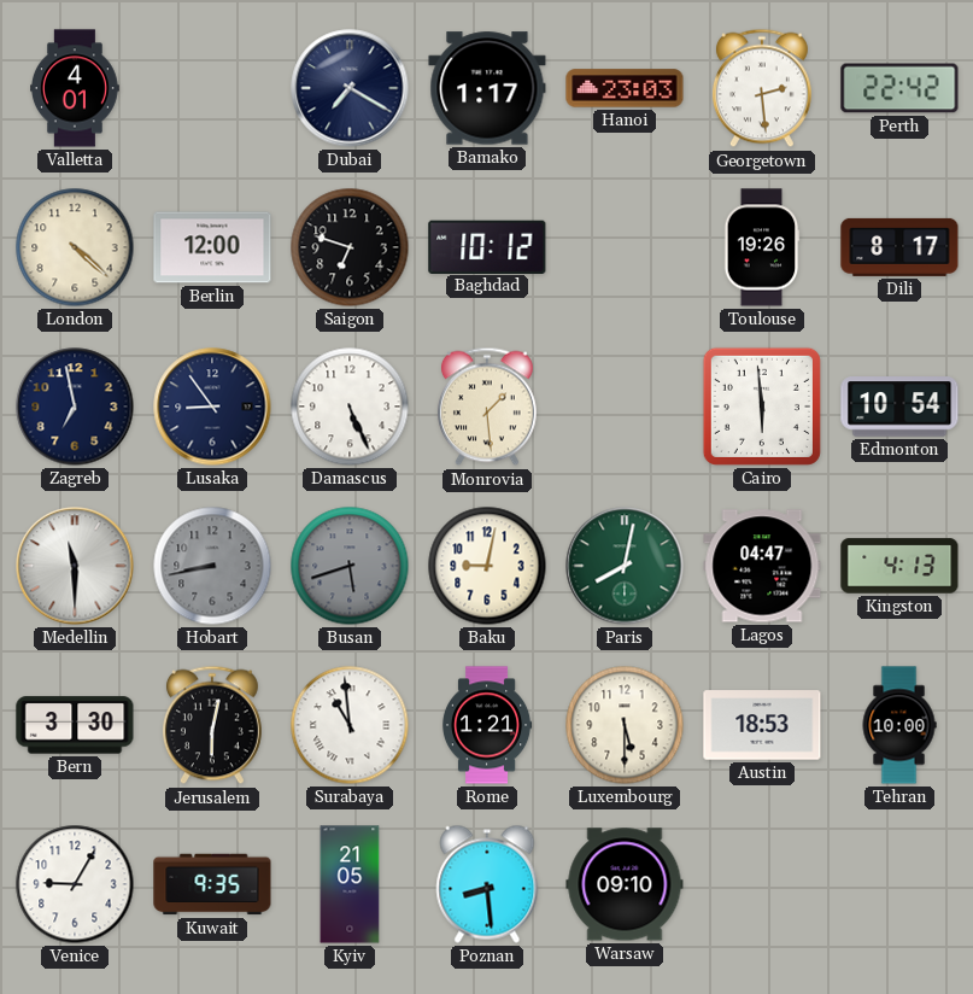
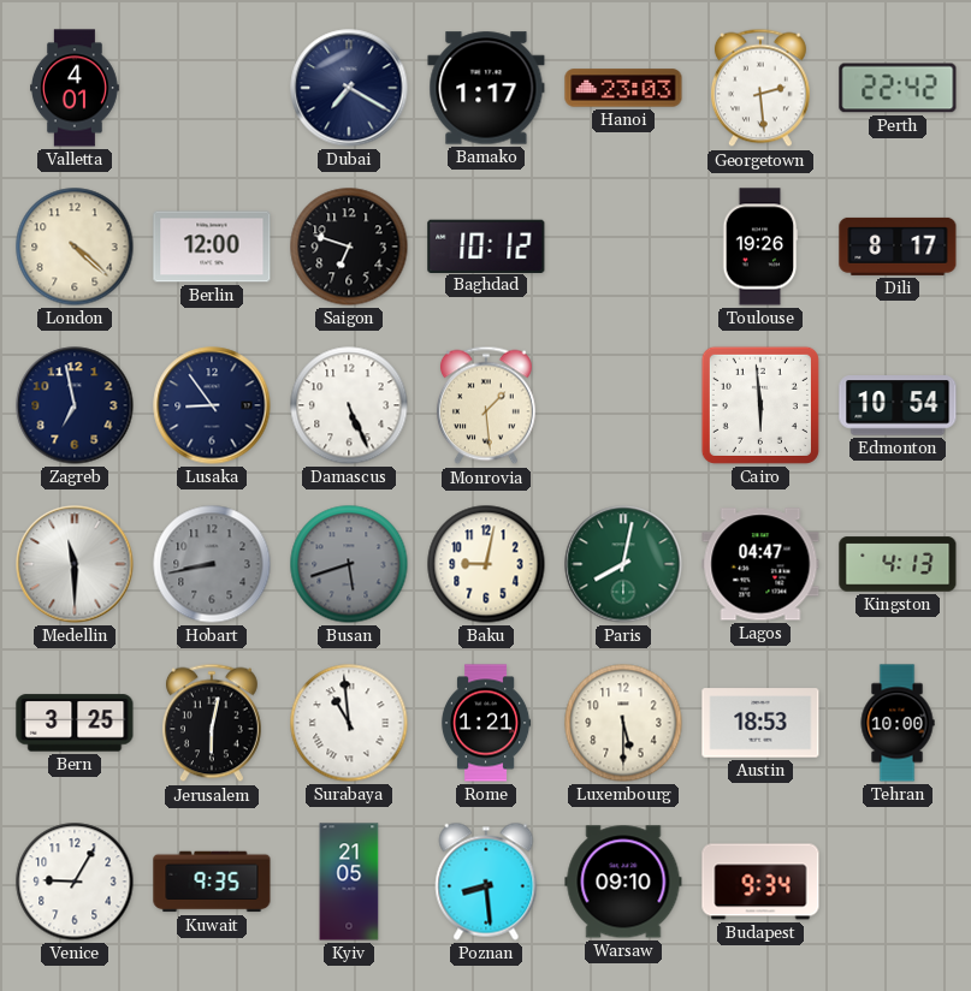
Bern: 3:30 -> 3:25
Budapest: none -> 9:34
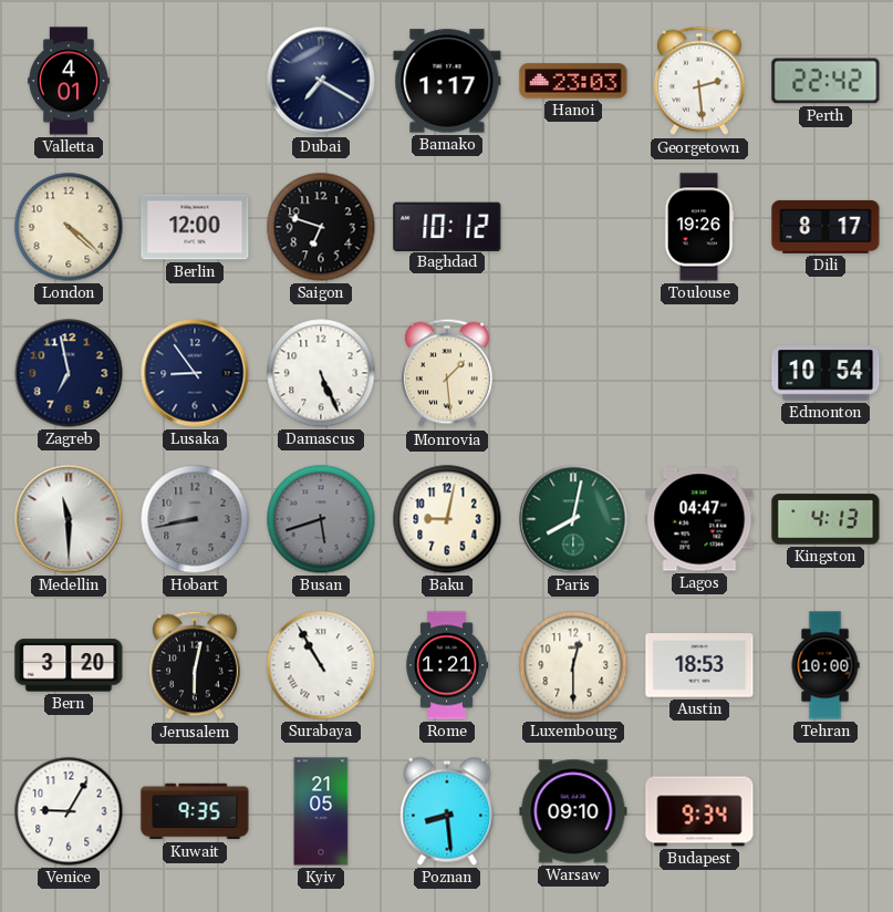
Cairo: 5:59 -> none
Bern: 3:25 -> 3:20
Surabaya: 10:59 -> 10:55
Luxembourg: 5:30 -> 12:30
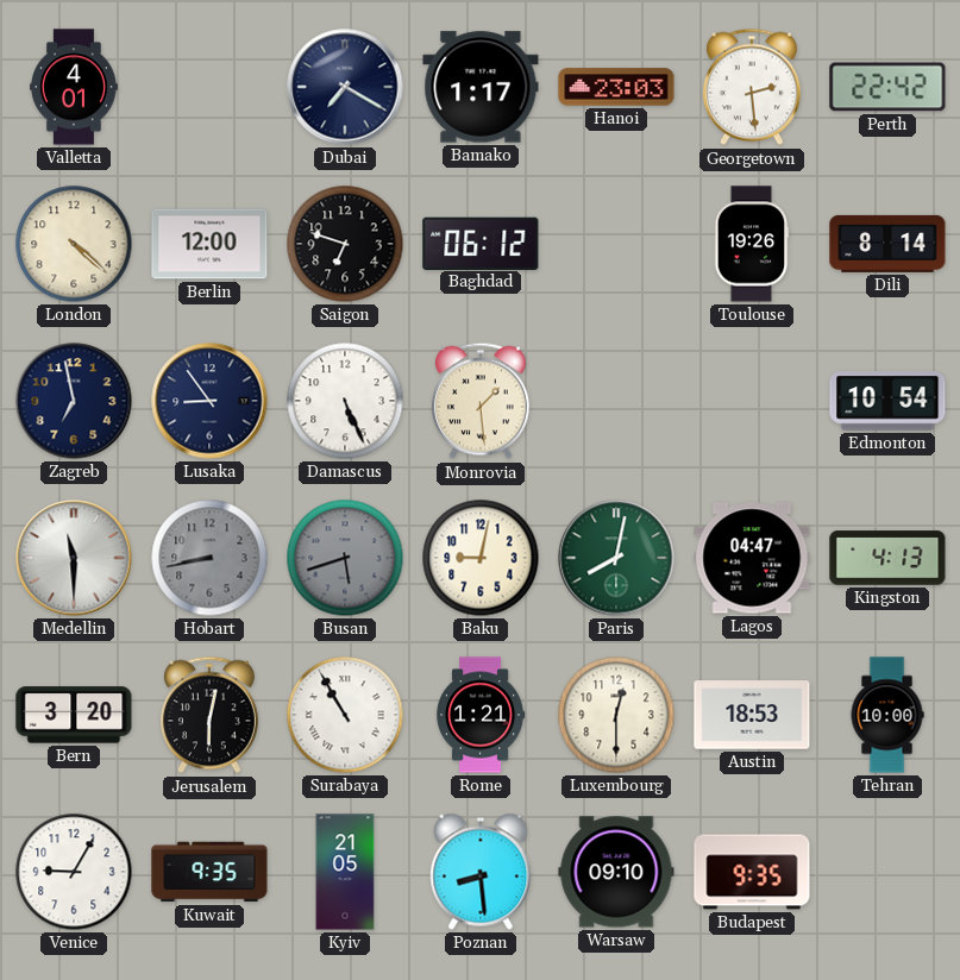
Baghdad: 10:12 -> 06:12
Dili: 8:17 -> 8:14
Budapest: 9:34 -> 9:35
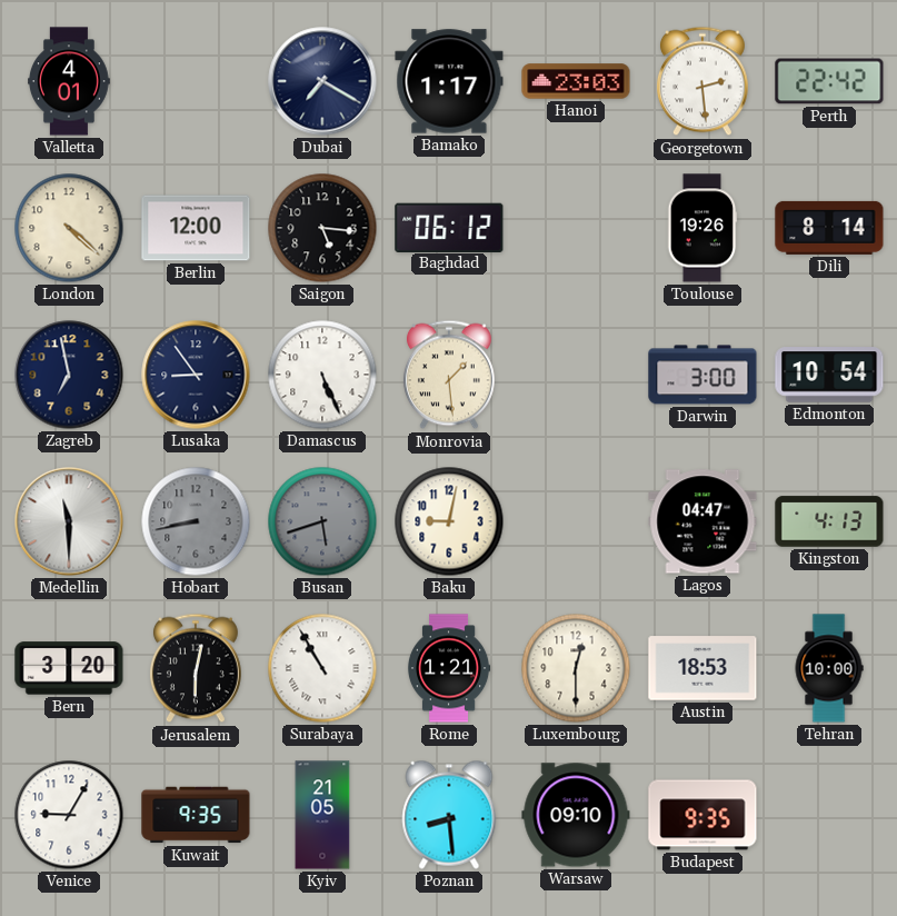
Saigon: 6:48 -> 5:16
Darwin: none -> 3:00
Paris: 8:02 -> none
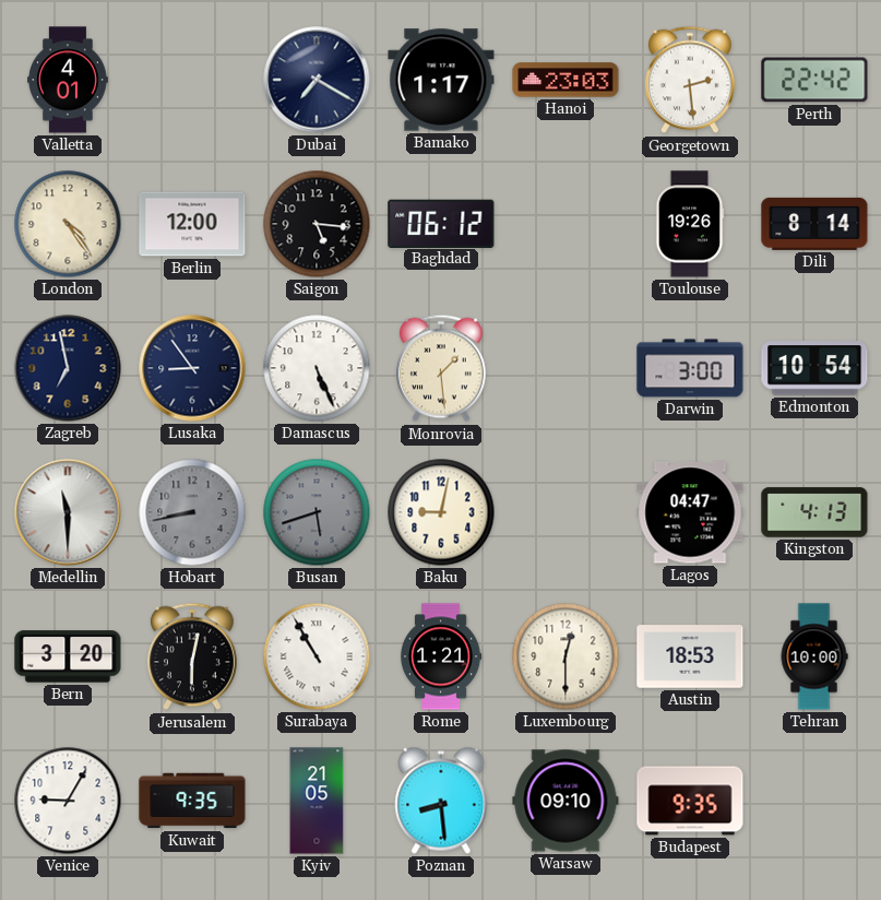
London: 4:22 -> 4:24
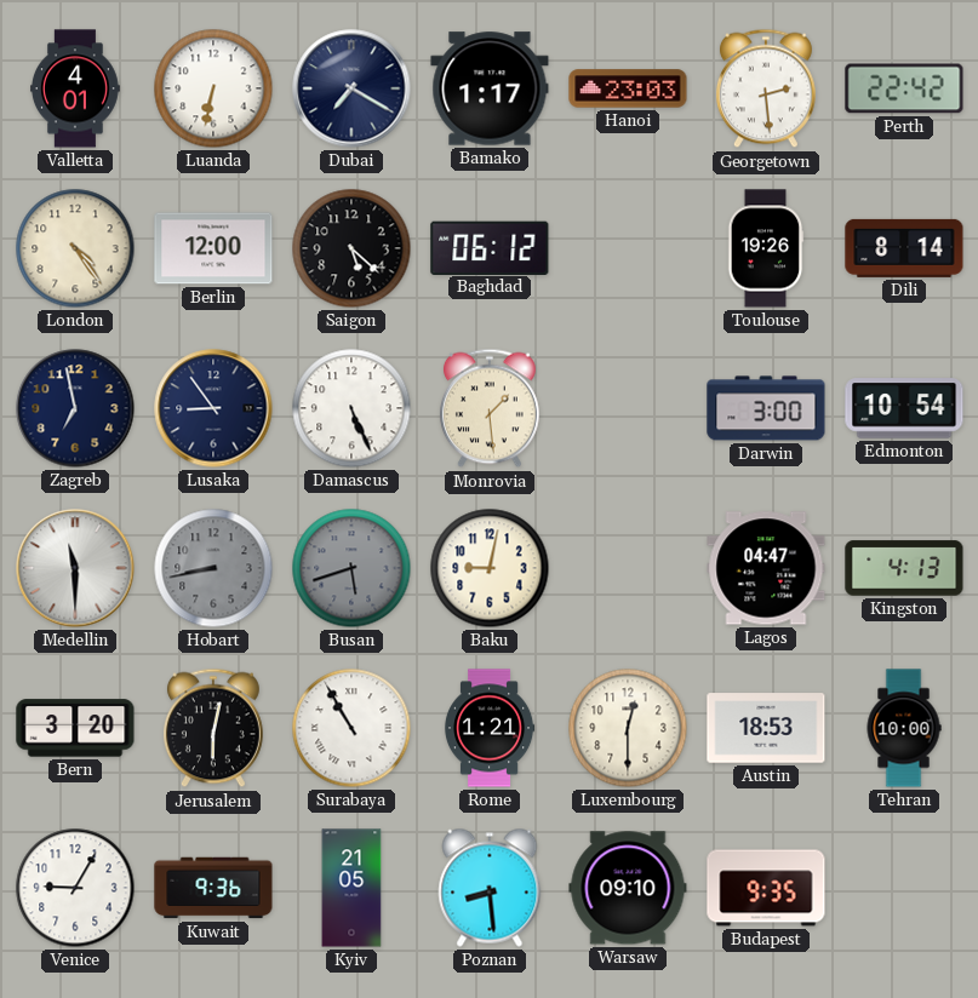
Luanda: none -> 6:32
Saigon: 5:16 -> 5:22
Kuwait: 9:35 -> 9:36
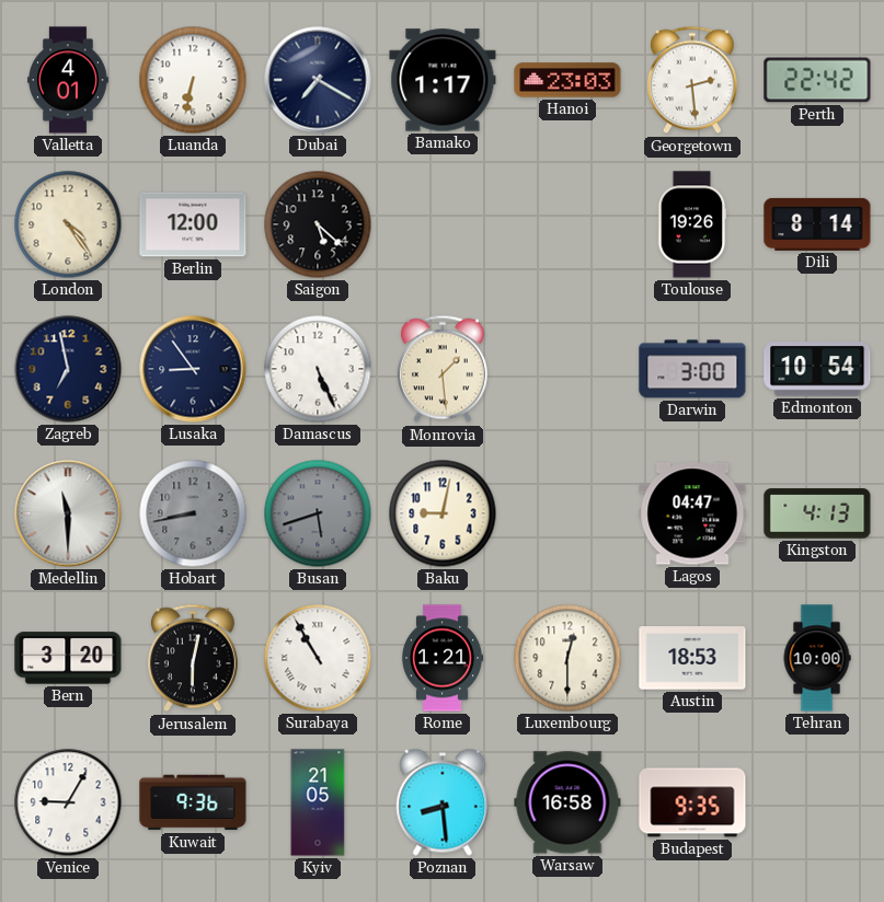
Baghdad: 06:12 -> none
Warsaw: 09:10 -> 16:58
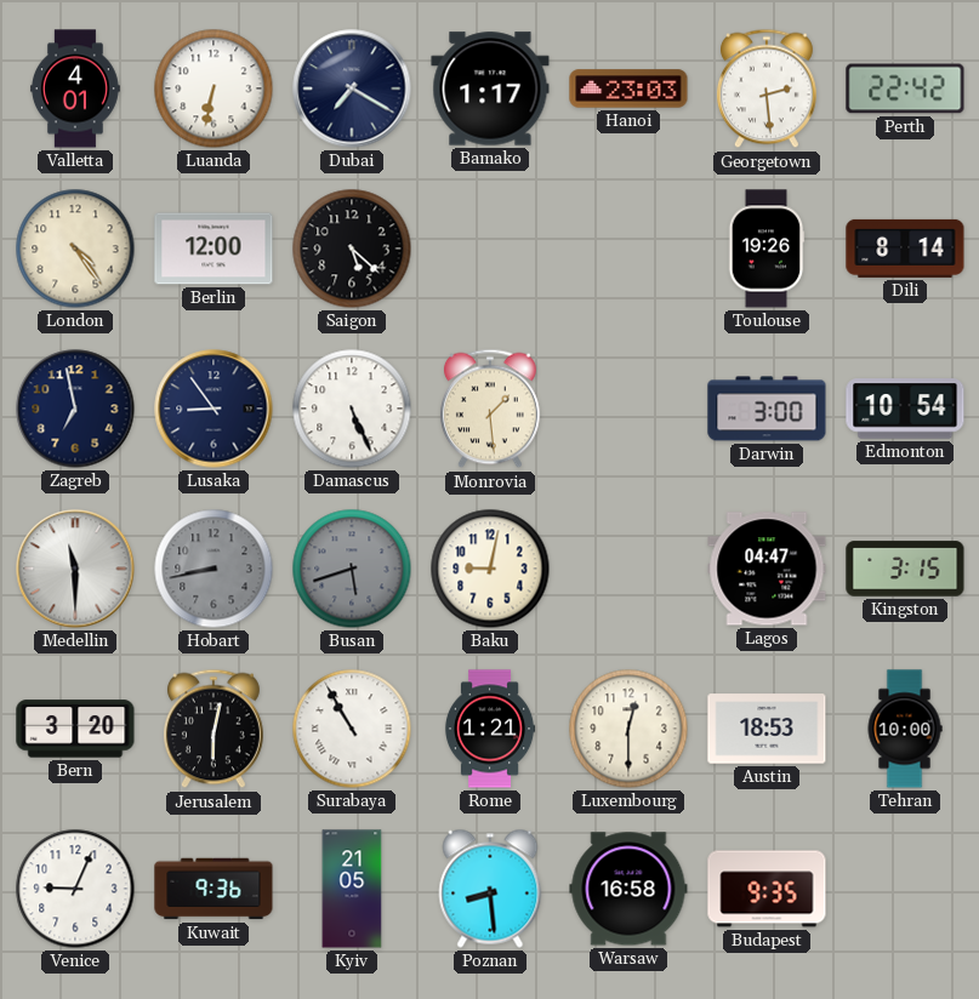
Kingston: 4:13 -> 3:15
Venice: 9:05 -> 9:04
